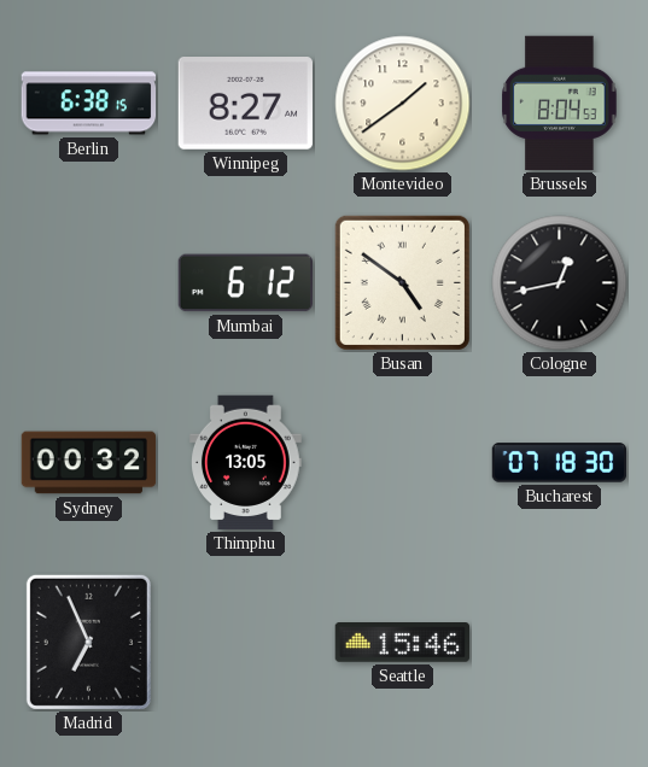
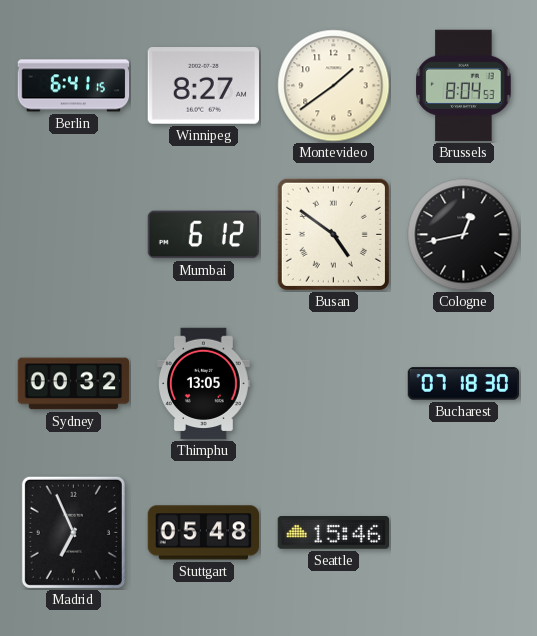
Berlin: 6:38 -> 6:41
Stuttgart: none -> 05:48
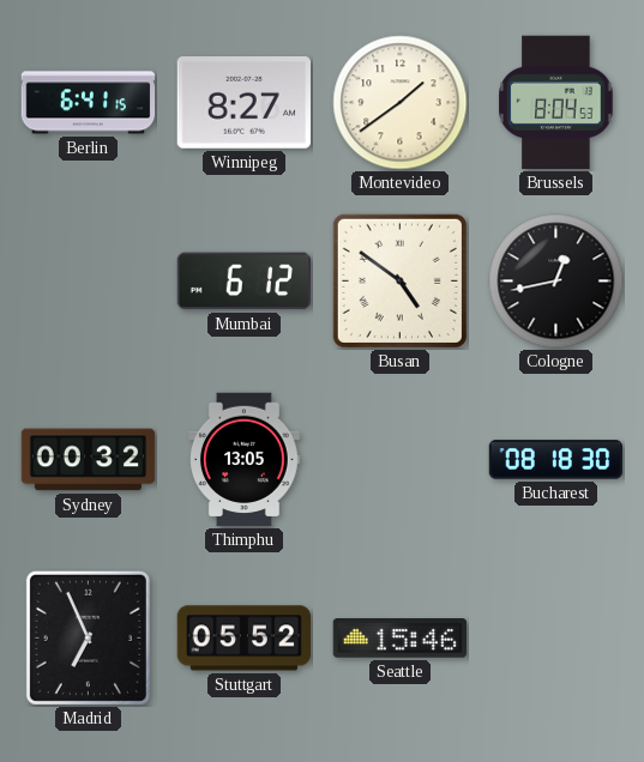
Bucharest: 07:18 -> 08:18
Stuttgart: 05:48 -> 05:52
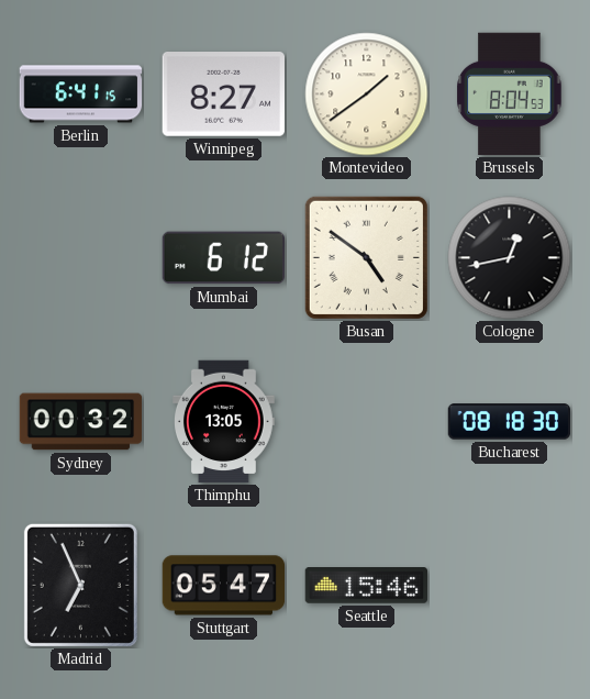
Stuttgart: 05:52 -> 05:47
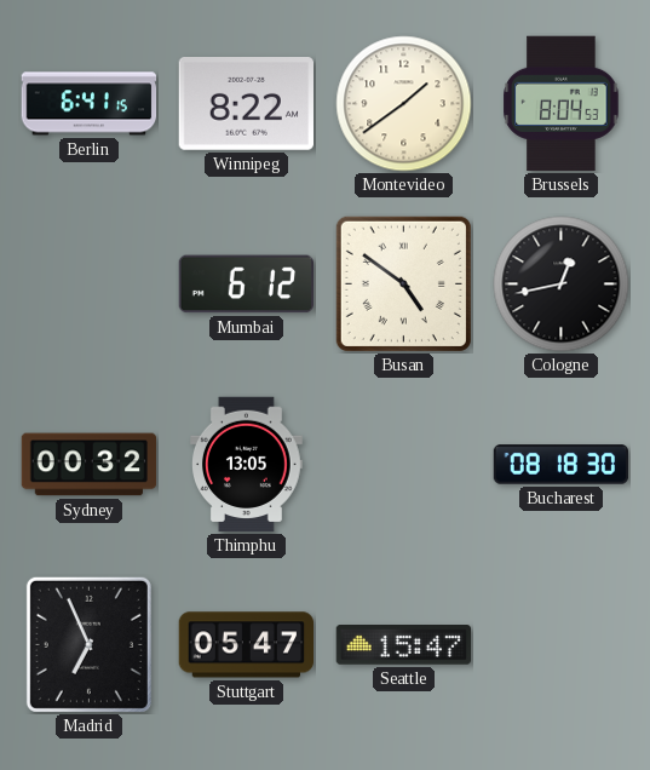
Winnipeg: 8:27 -> 8:22
Seattle: 15:46 -> 15:47
